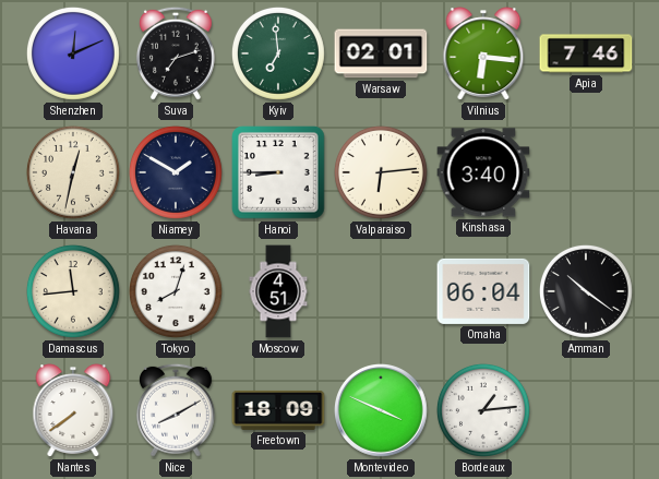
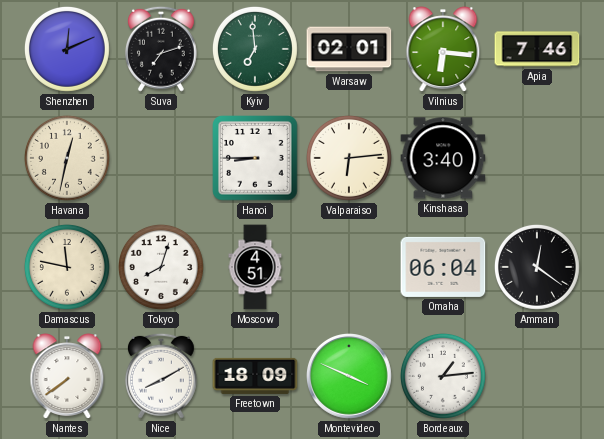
Niamey: 1:50 -> none
Damascus: 11:44 -> 11:47
Amman: 10:21 -> 12:21
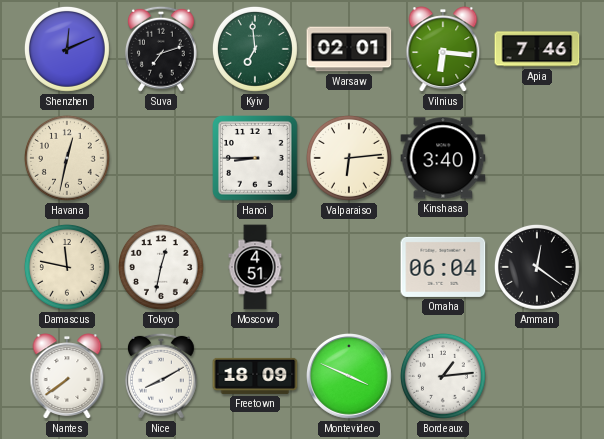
Tokyo: 8:03 -> 12:32
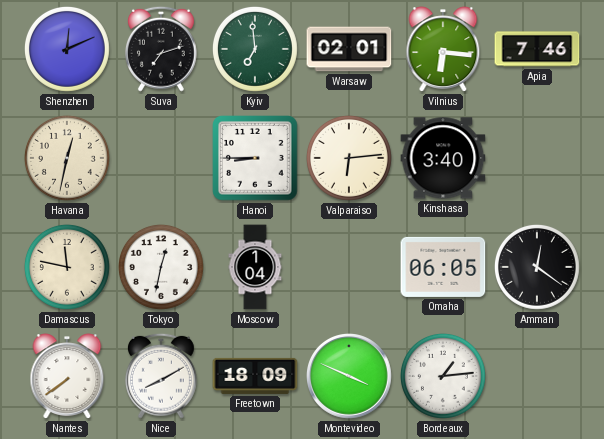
Moscow: 4:51 -> 1:04
Omaha: 06:04 -> 06:05
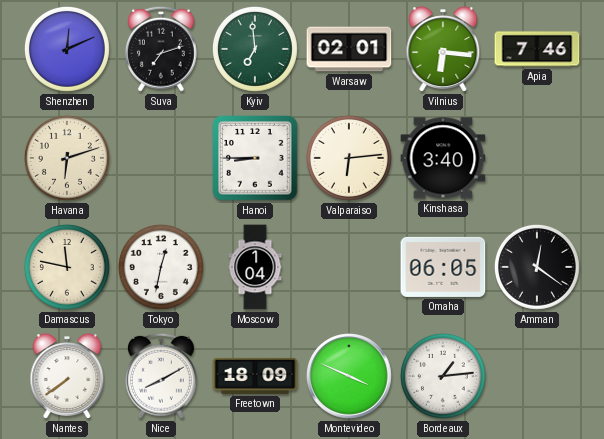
Havana: 12:32 -> 6:12
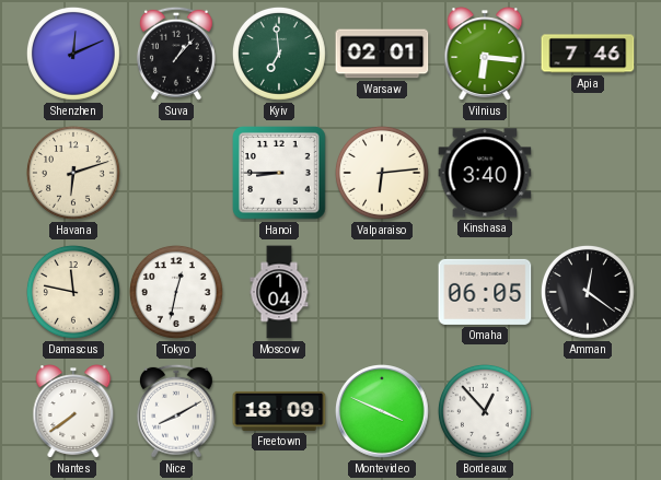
Suva: 7:12 -> 1:07
Bordeaux: 1:14 -> 12:53
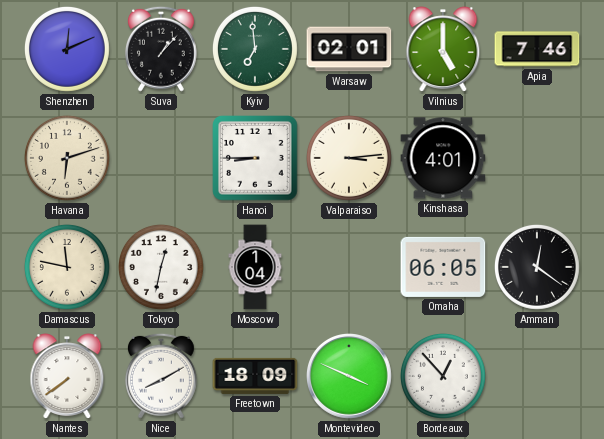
Vilnius: 6:16 -> 5:00
Valparaiso: 6:14 -> 3:14
Kinshasa: 3:40 -> 4:01
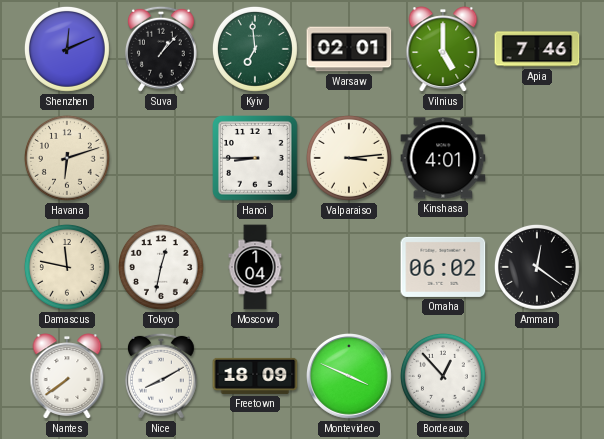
Omaha: 06:05 -> 06:02
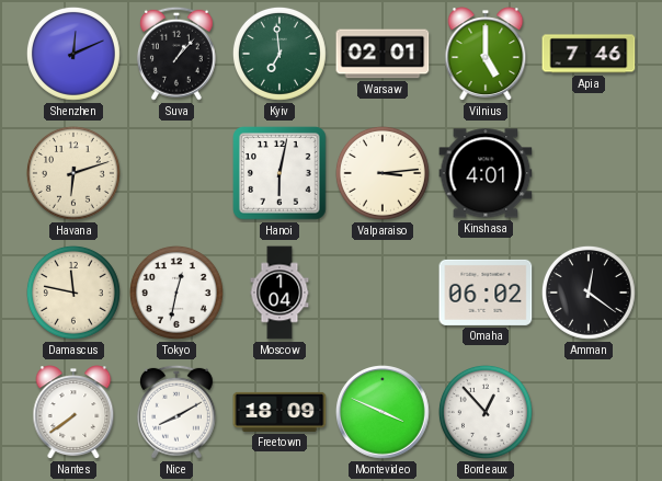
Hanoi: 8:45 -> 6:02
